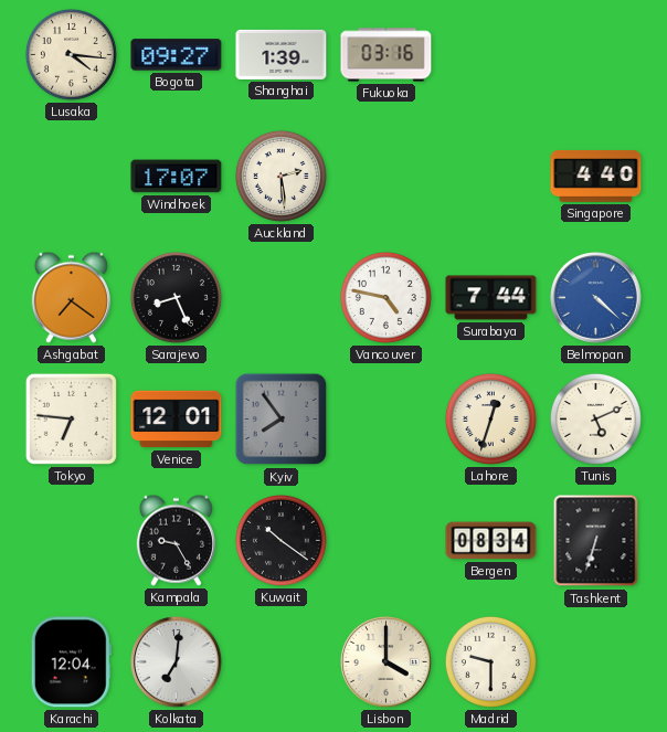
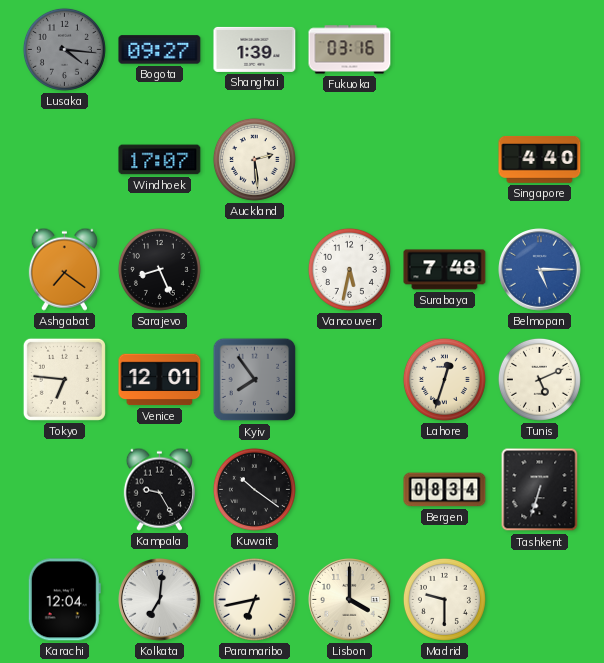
Lusaka dial: cream -> grey
Vancouver: 4:47 -> 5:32
Surabaya: 7:44 -> 7:48
Belmopan: 4:22 -> 5:15
Paramaribo: none -> 6:43
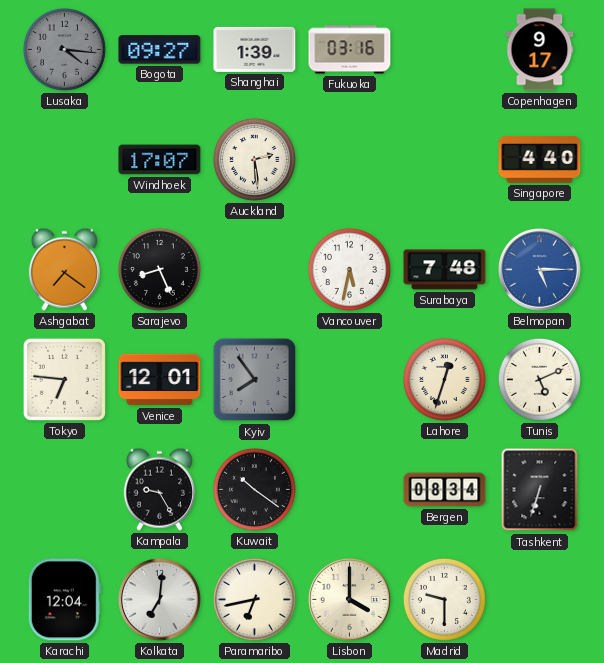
Copenhagen: none -> 9:17
